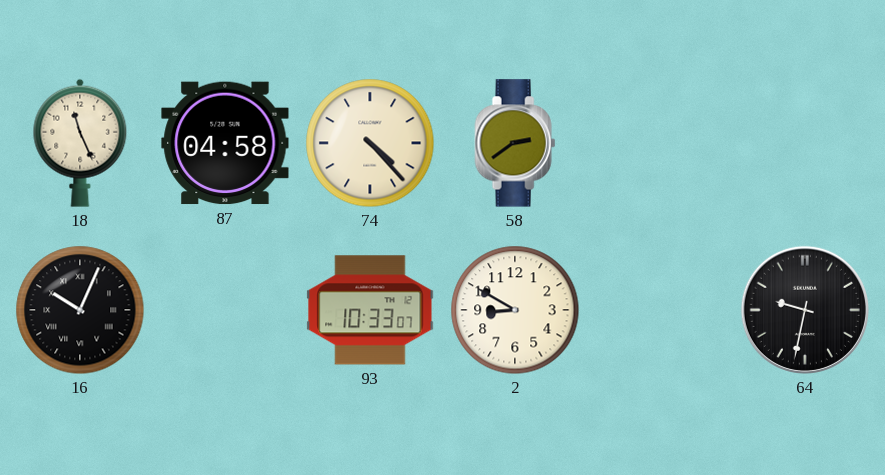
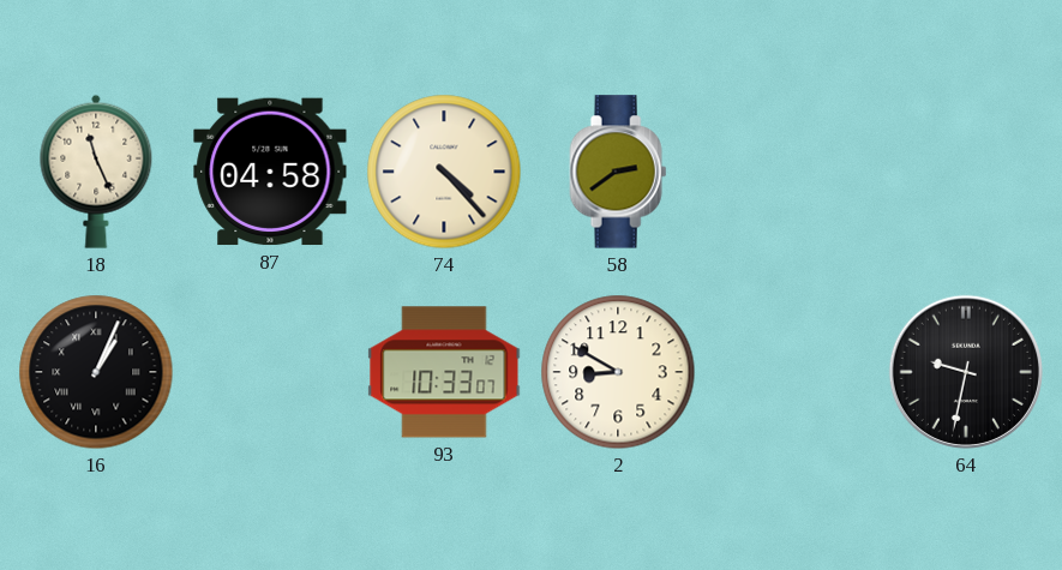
16: 10:04 -> 1:04
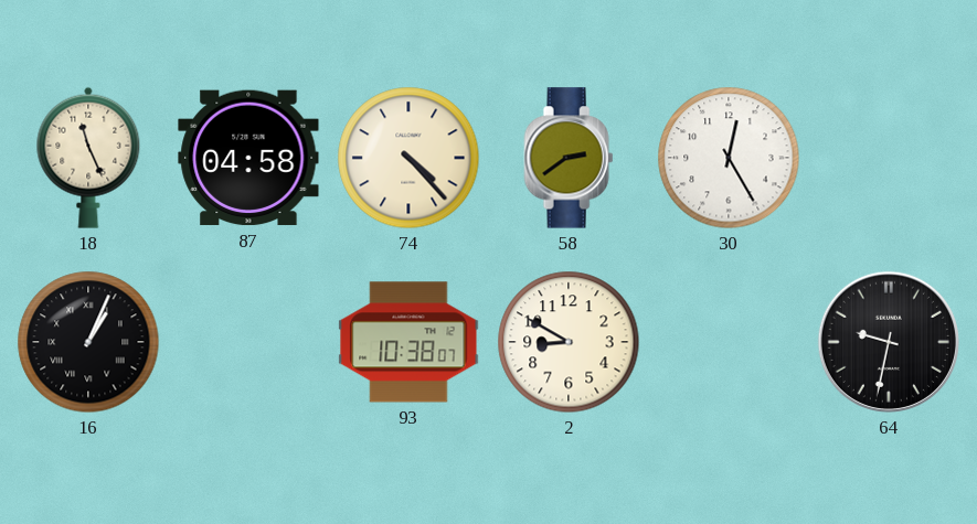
30: none -> 12:25
93: 10:33 -> 10:38
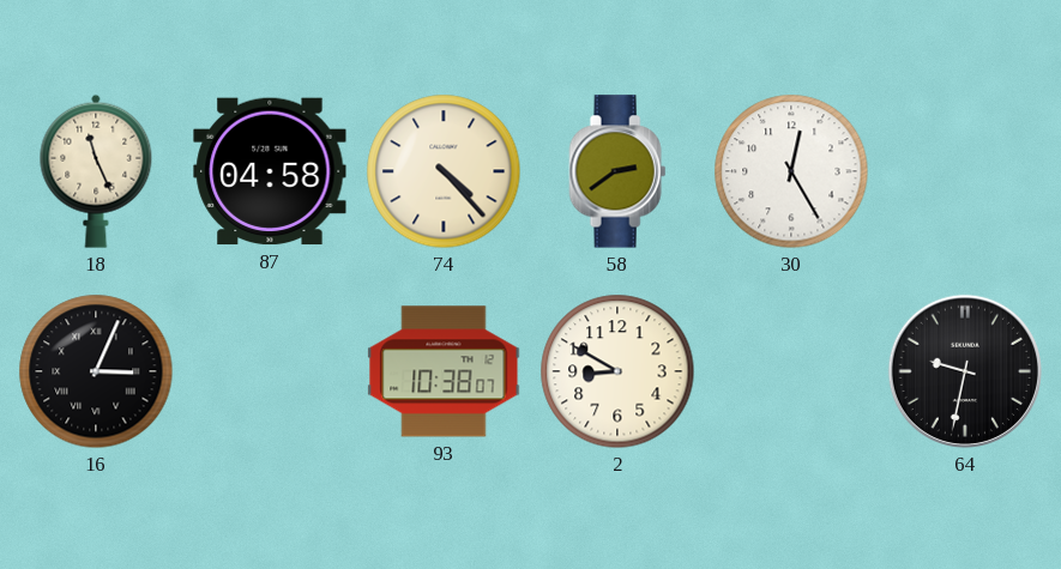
16: 1:04 -> 3:04
